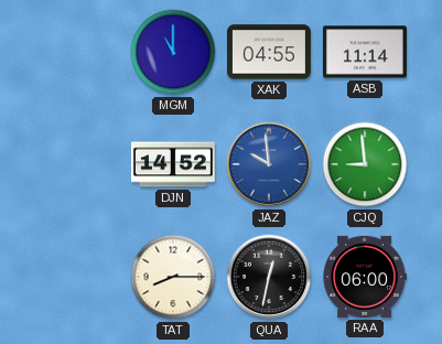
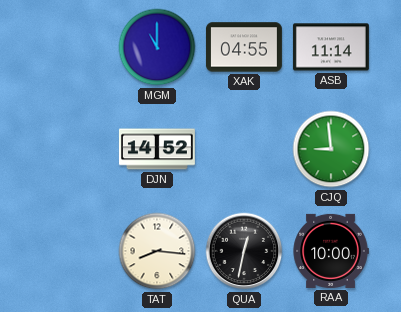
JAZ: 9:59 -> none
TAT: 8:15 -> 8:16
RAA: 06:00 -> 10:00
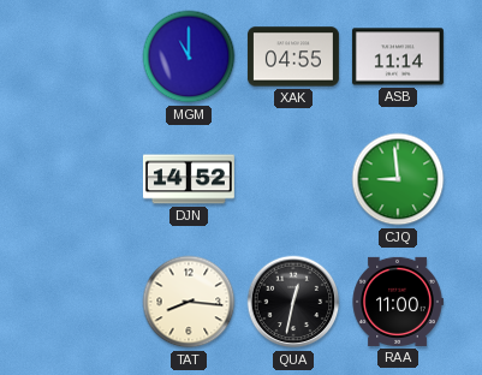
RAA: 10:00 -> 11:00
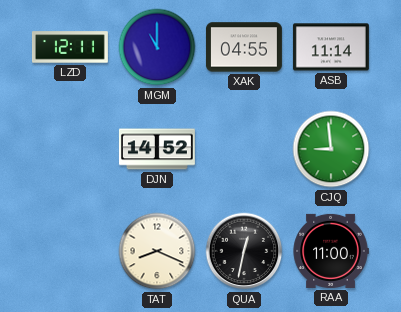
LZD: none -> 12:11
TAT: 8:16 -> 8:19
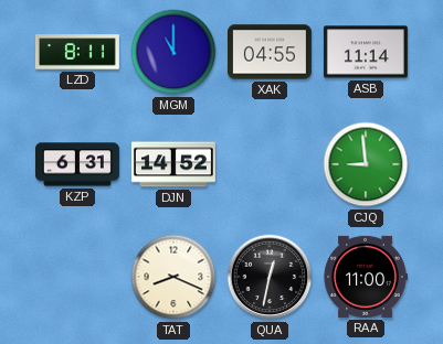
LZD: 12:11 -> 8:11
KZP: none -> 6:31
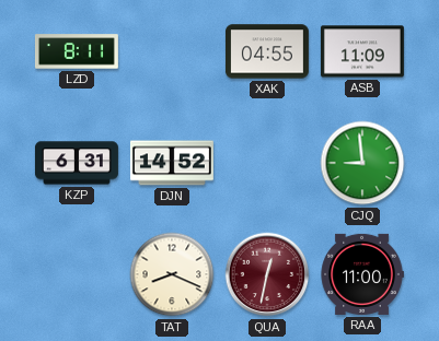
MGM: 11:00 -> none
ASB: 11:14 -> 11:09
QUA dial: black -> burgundy
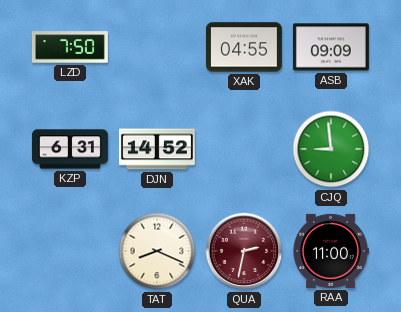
LZD: 8:11 -> 7:50
ASB: 11:09 -> 09:09
QUA: 12:32 -> 2:32
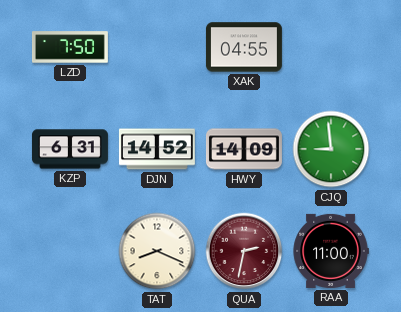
ASB: 09:09 -> none
HWY: none -> 14:09
